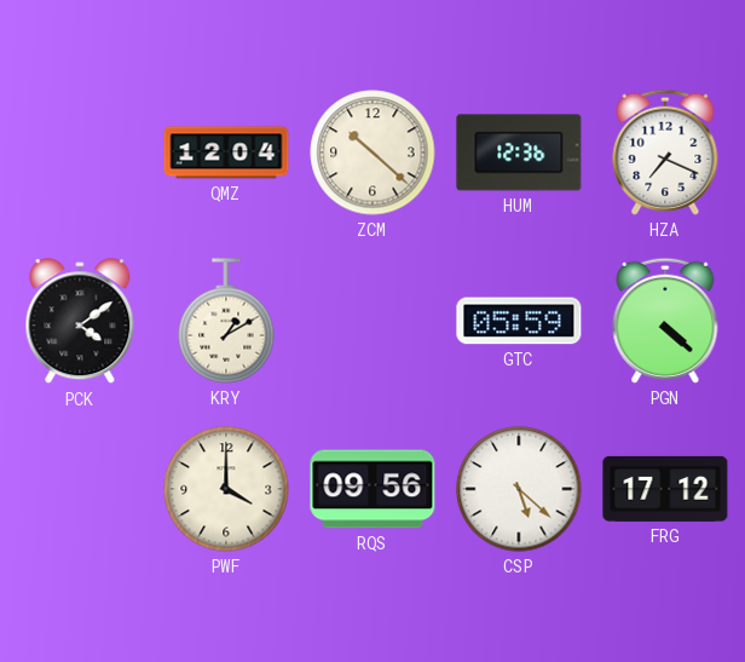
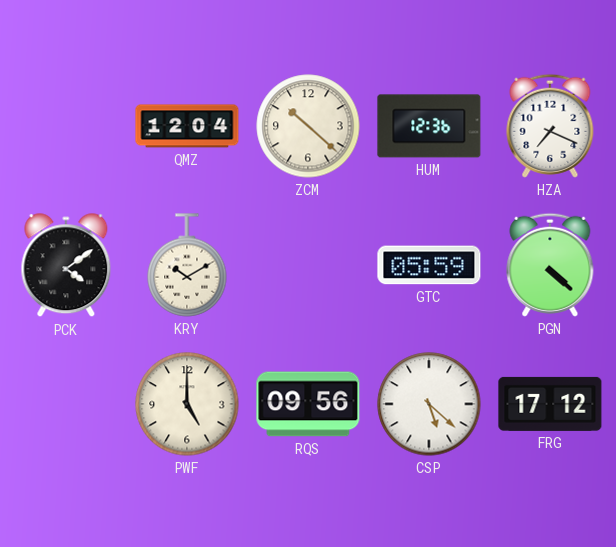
KRY: 1:10 -> 10:10
PWF: 4:00 -> 5:00
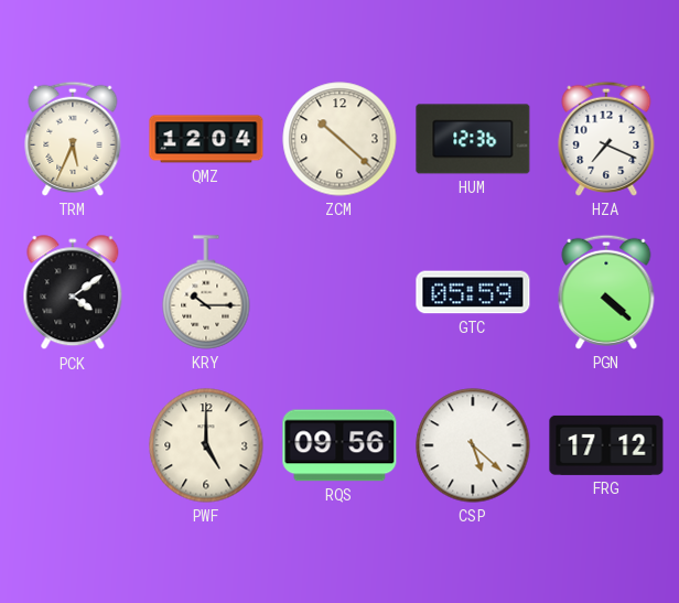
TRM: none -> 5:34
KRY: 10:10 -> 10:15
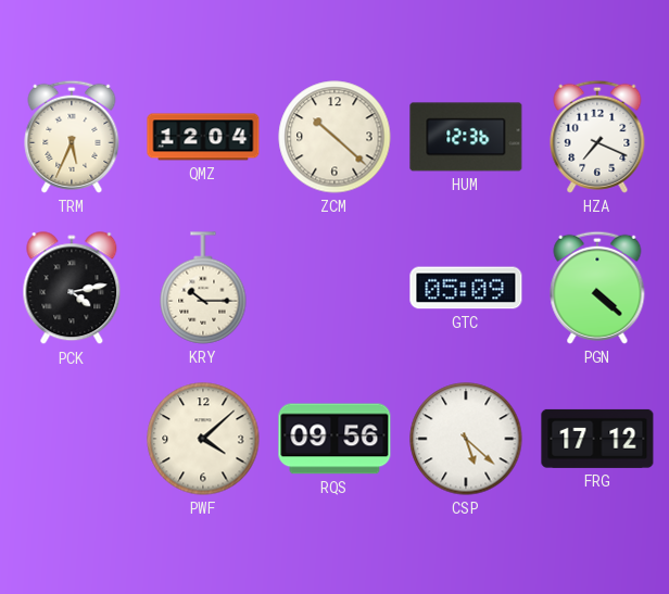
PCK: 4:09 -> 4:13
GTC: 05:59 -> 05:09
PWF: 5:00 -> 4:08
